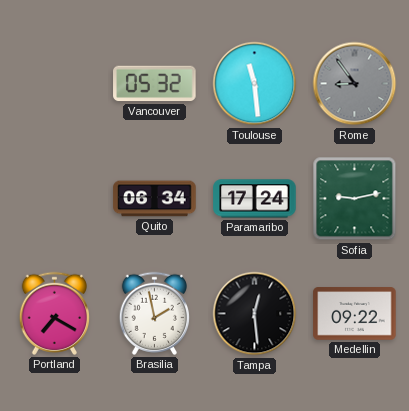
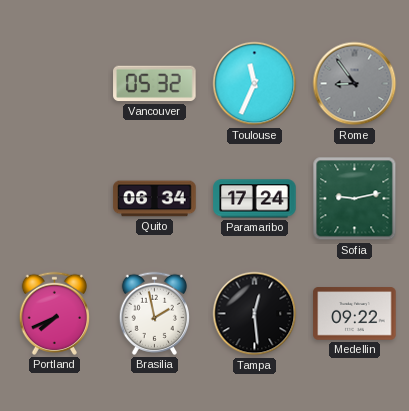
Toulouse: 11:29 -> 11:34
Portland: 7:20 -> 7:41
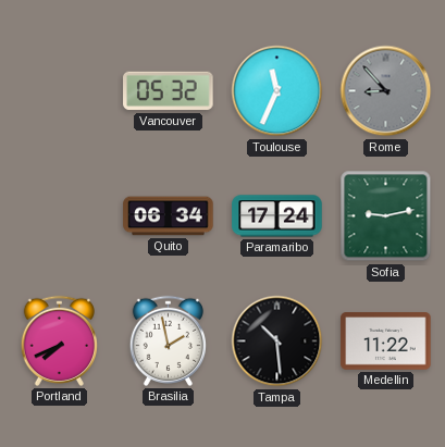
Rome: 8:54 -> 8:53
Tampa: 12:29 -> 10:29
Medellin: 09:22 -> 11:22
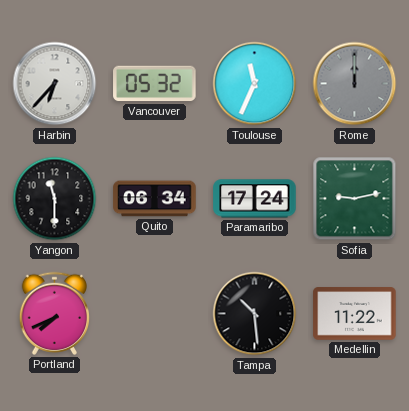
Harbin: none -> 6:37
Rome: 8:53 -> 12:00
Yangon: none -> 11:30
Brasilia: 1:58 -> none
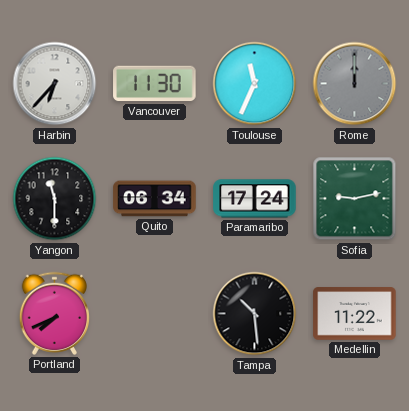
Vancouver: 05:32 -> 11:30
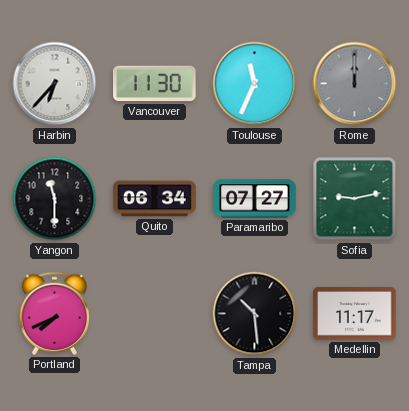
Paramaribo: 17:24 -> 07:27
Medellin: 11:22 -> 11:17
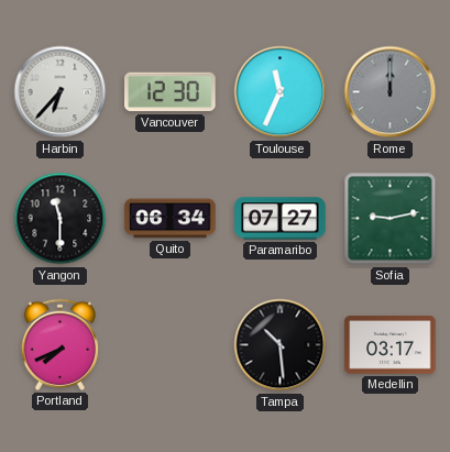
Vancouver: 11:30 -> 12:30
Medellin: 11:17 -> 03:17
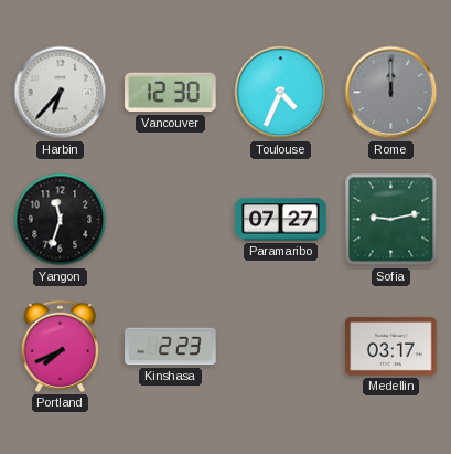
Toulouse: 11:34 -> 4:34
Yangon: 11:30 -> 11:33
Quito: 06:34 -> none
Kinshasa: none -> 2:23
Tampa: 10:29 -> none
